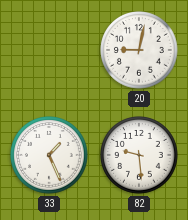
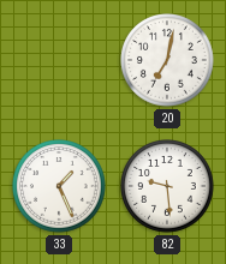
20: 9:02 -> 7:02
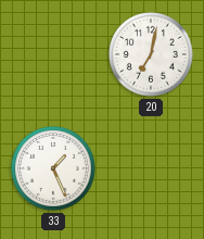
82: 9:29 -> none
